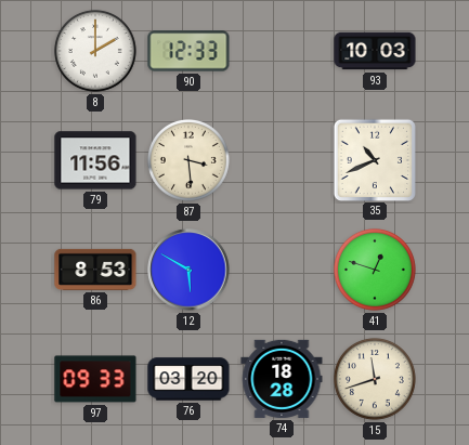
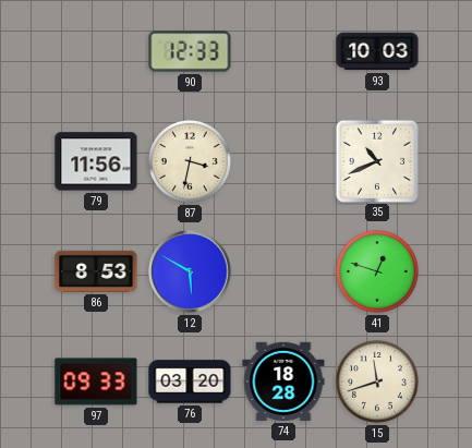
8: 2:00 -> none
87: 3:29 -> 3:32
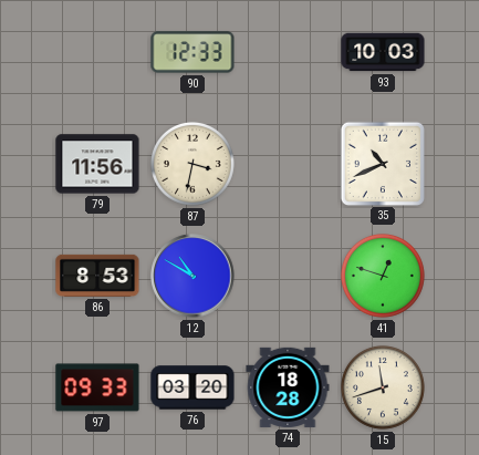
12: 5:50 -> 10:50
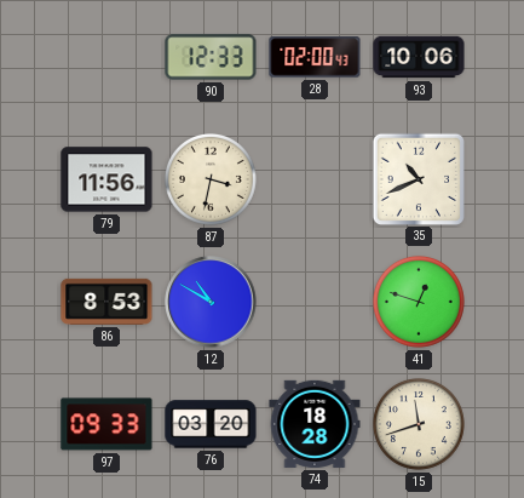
28: none -> 02:00
93: 10:03 -> 10:06
